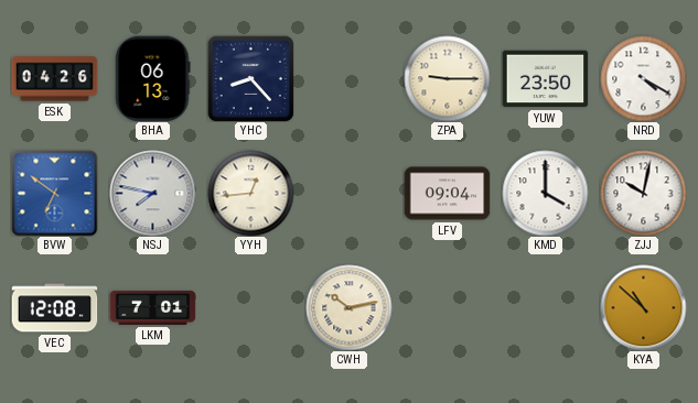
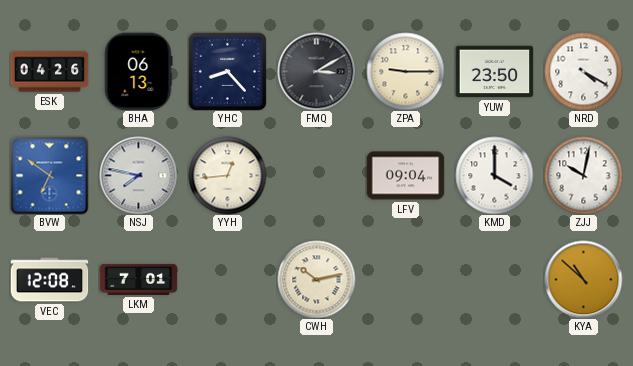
FMQ: none -> 3:10
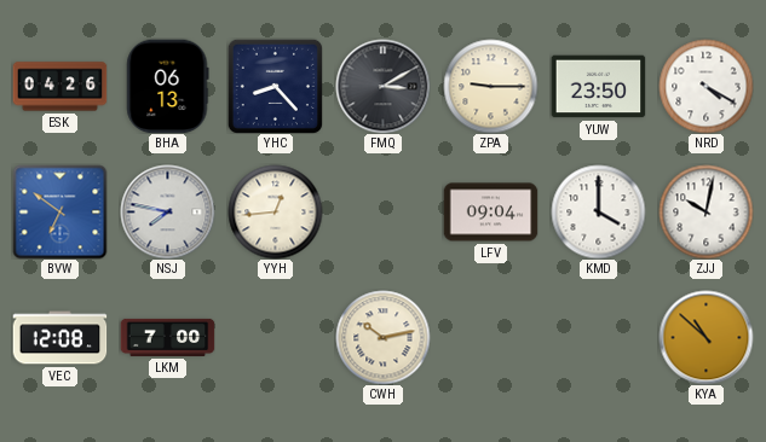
LKM: 7:01 -> 7:00
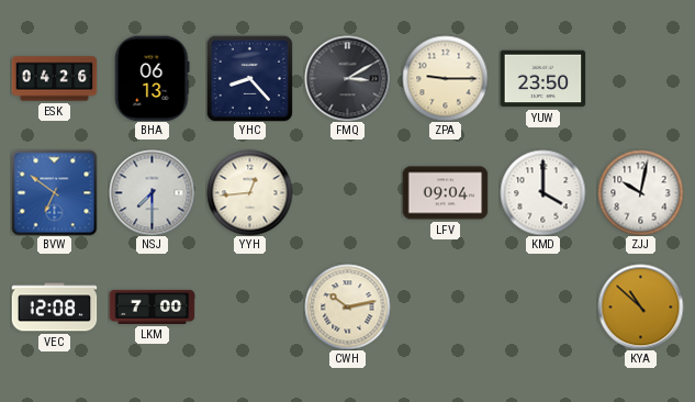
NRD: 4:20 -> none
NSJ: 7:47 -> 7:30
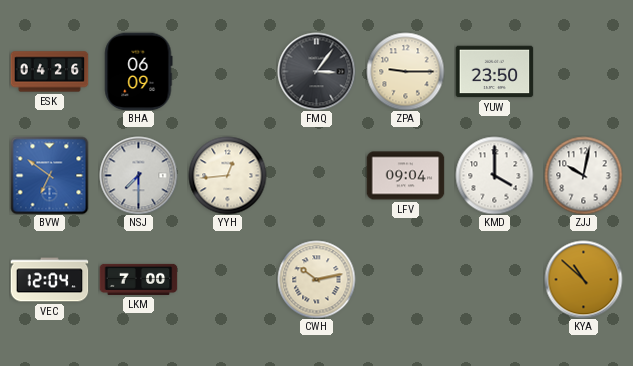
BHA: 06:13 -> 06:09
YHC: 8:23 -> none
FMQ: 3:10 -> 3:06
VEC: 12:08 -> 12:04
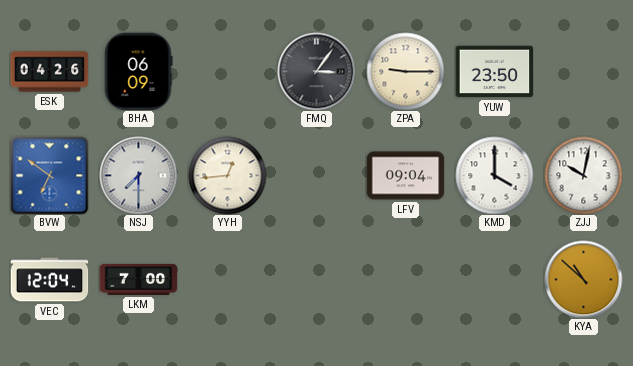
CWH: 10:13 -> none
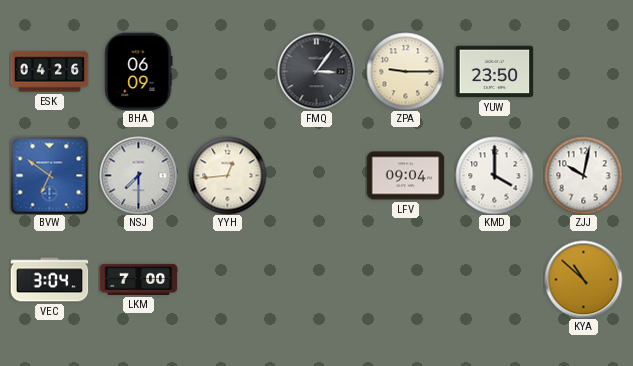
VEC: 12:04 -> 3:04
